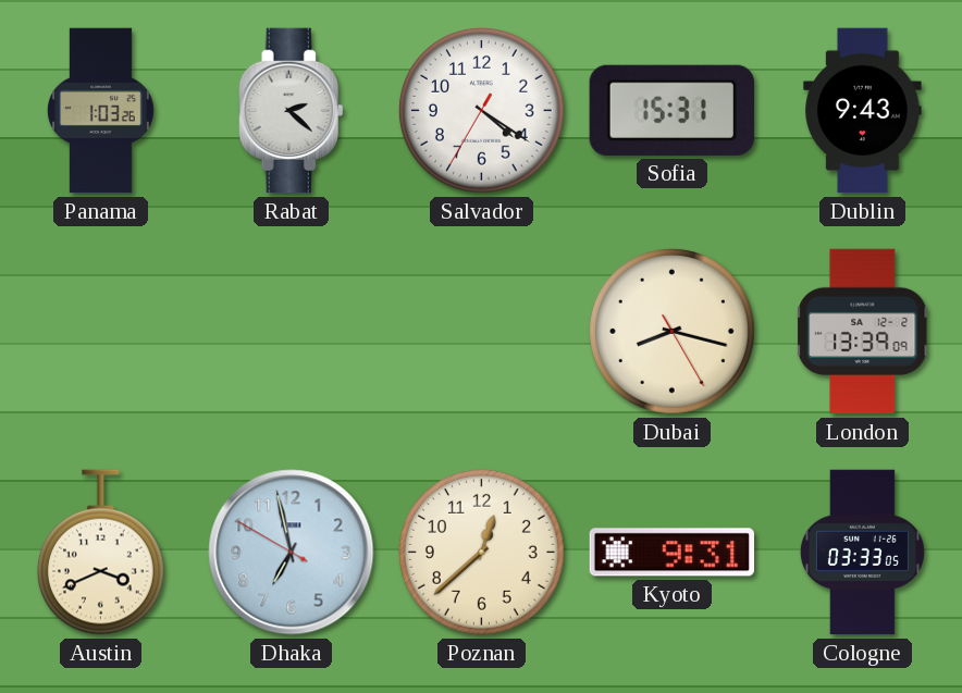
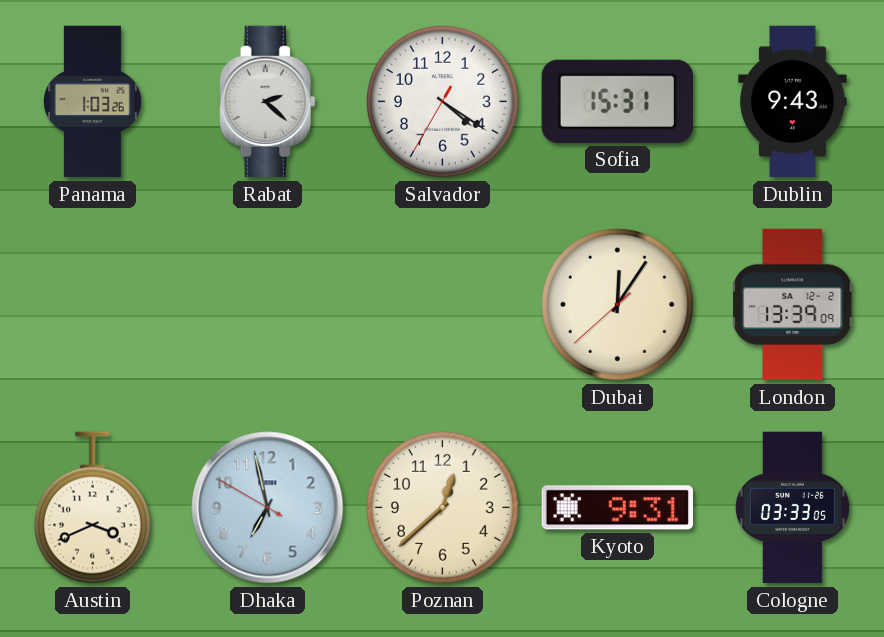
Dubai: 8:17 -> 12:05
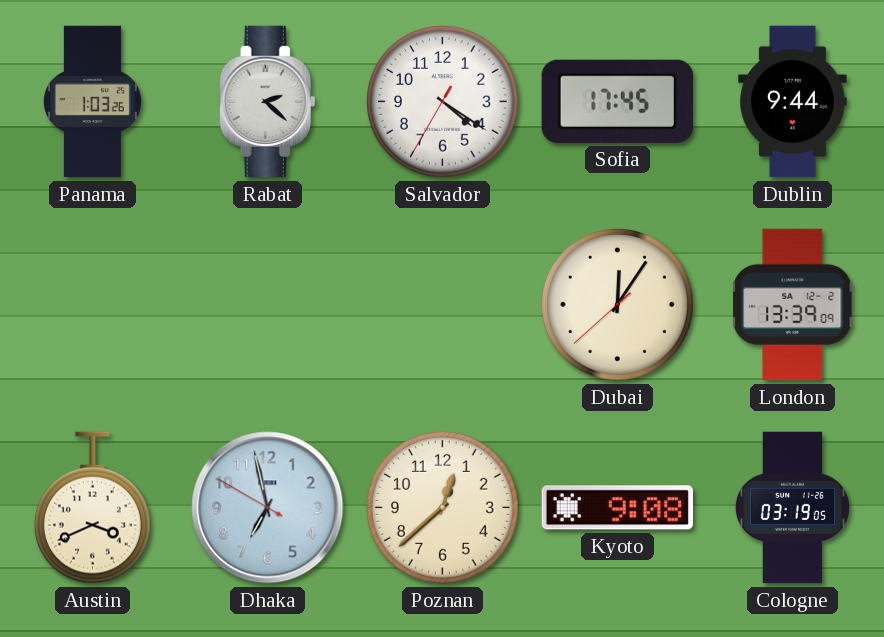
Sofia: 15:31 -> 17:45
Dublin: 9:43 -> 9:44
Kyoto: 9:31 -> 9:08
Cologne: 03:33 -> 03:19
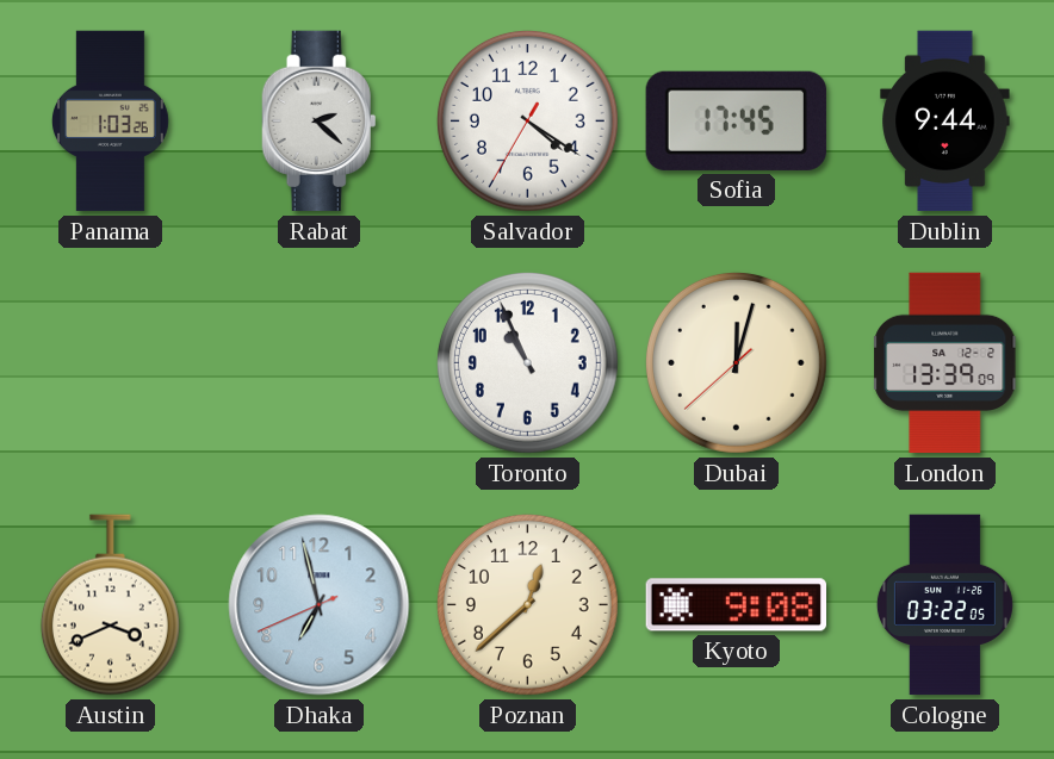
Toronto: none -> 10:56
Dubai: 12:05 -> 12:02
Dhaka: 6:57:50 -> 6:57:41
Cologne: 03:19 -> 03:22
